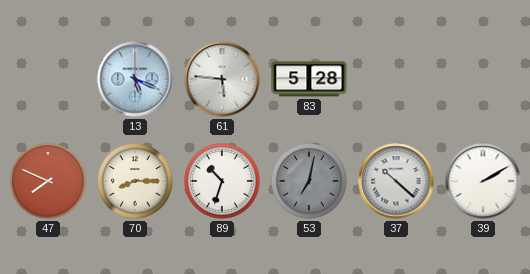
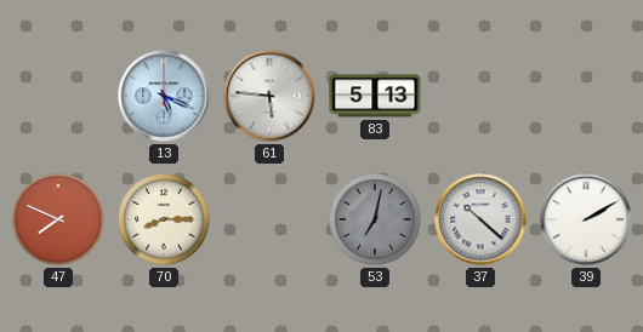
83: 5:28 -> 5:13
89: 10:33 -> none
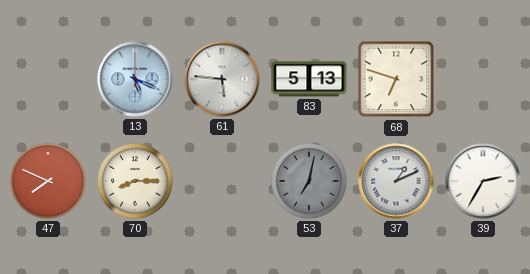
68: none -> 6:48
37: 10:22 -> 1:11
39: 2:10 -> 2:35
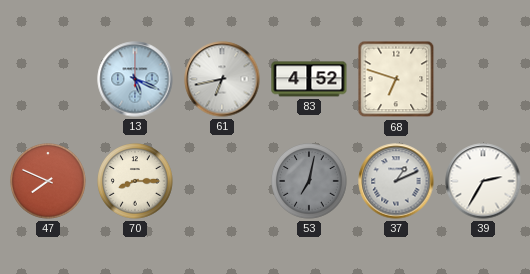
61: 5:46 -> 6:43
83: 5:13 -> 4:52
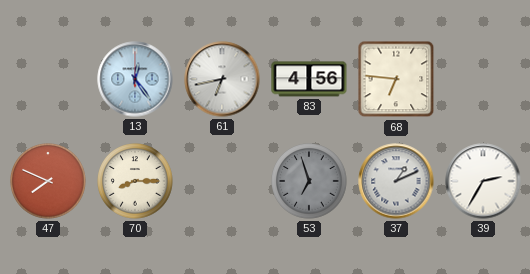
13: 5:19 -> 12:24
83: 4:52 -> 4:56
68: 6:48 -> 6:46
53: 7:02 -> 6:57
